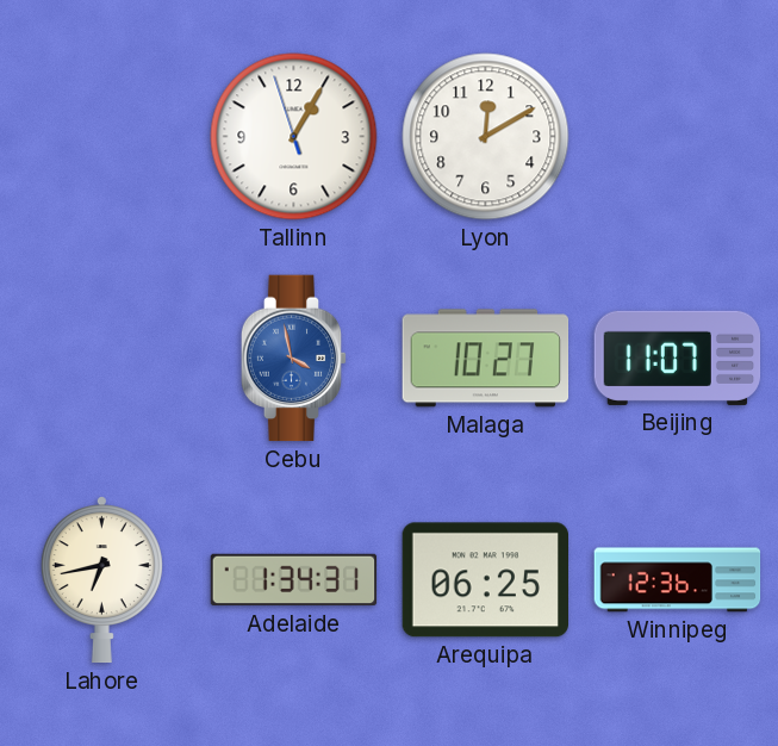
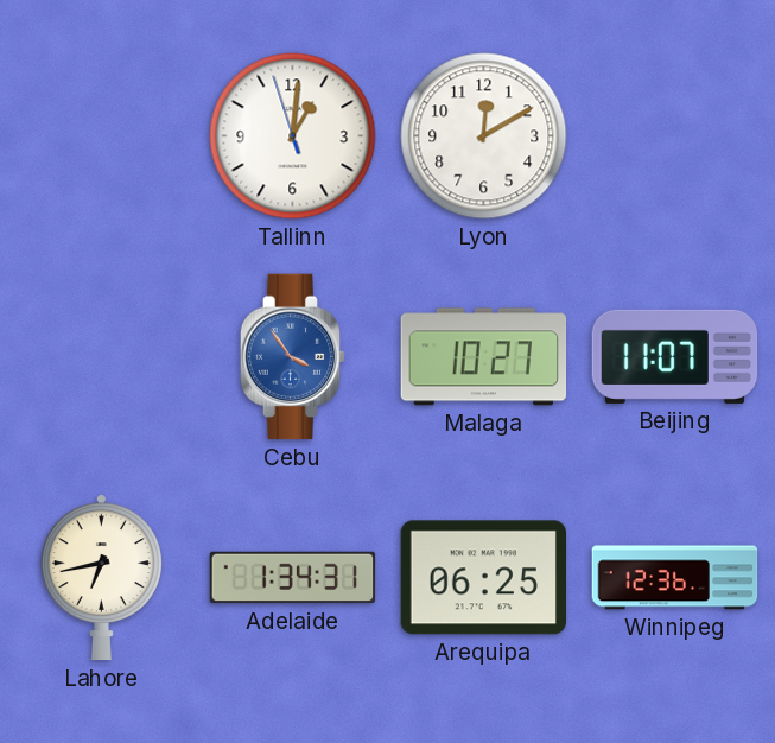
Tallinn: 1:04 -> 1:00
Cebu: 3:58 -> 3:54
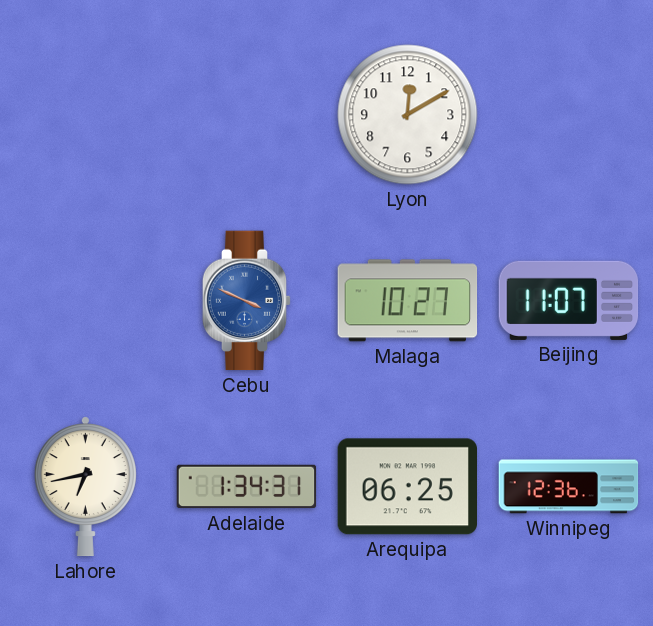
Tallinn: 1:00 -> none
Cebu: 3:54 -> 3:49
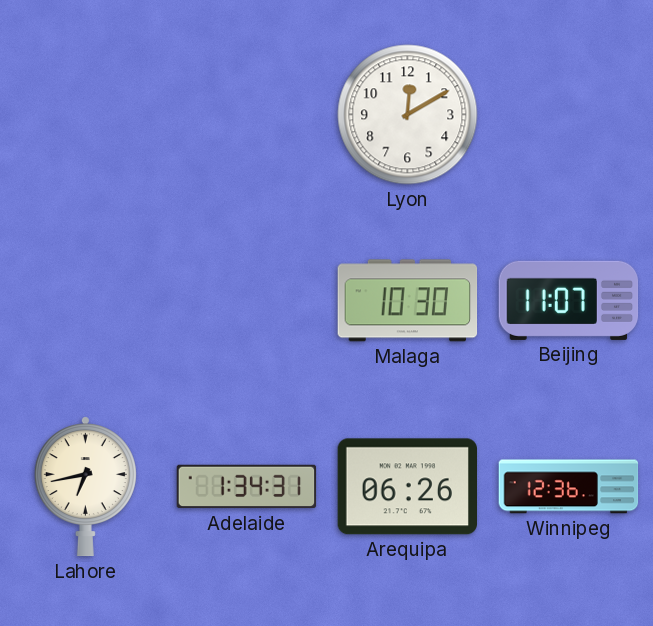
Cebu: 3:49 -> none
Malaga: 10:27 -> 10:30
Arequipa: 06:25 -> 06:26
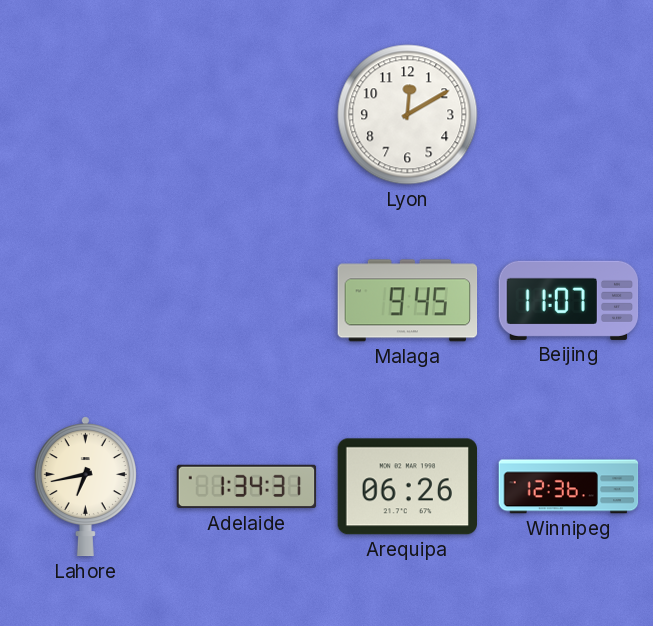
Malaga: 10:30 -> 9:45
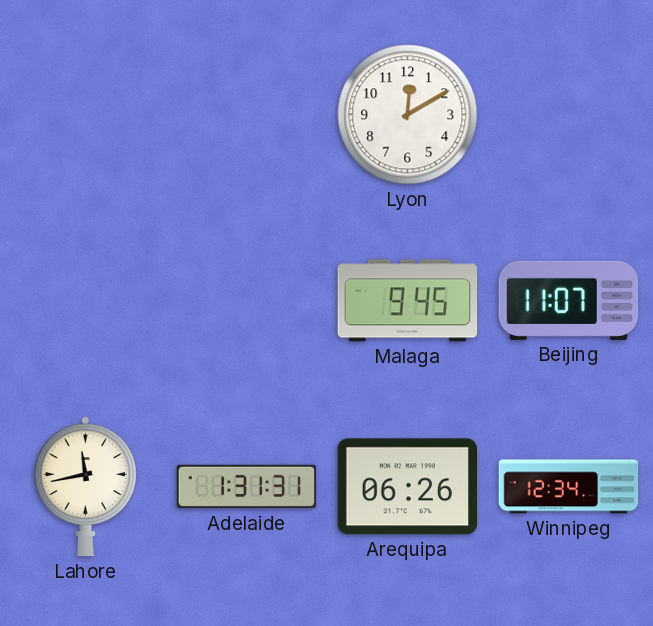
Lahore: 6:43 -> 11:43
Adelaide: 1:34 -> 1:31
Winnipeg: 12:36 -> 12:34
